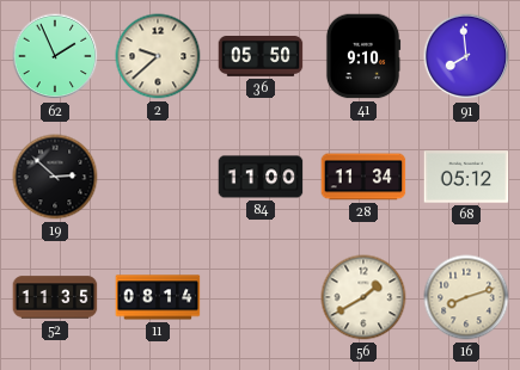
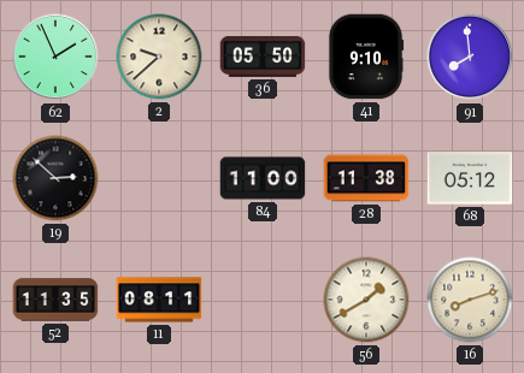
28: 11:34 -> 11:38
11: 08:14 -> 08:11
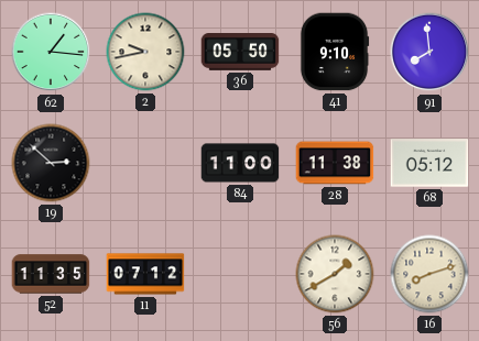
62: 1:56 -> 1:16
2: 9:38 -> 9:43
11: 08:11 -> 07:12
